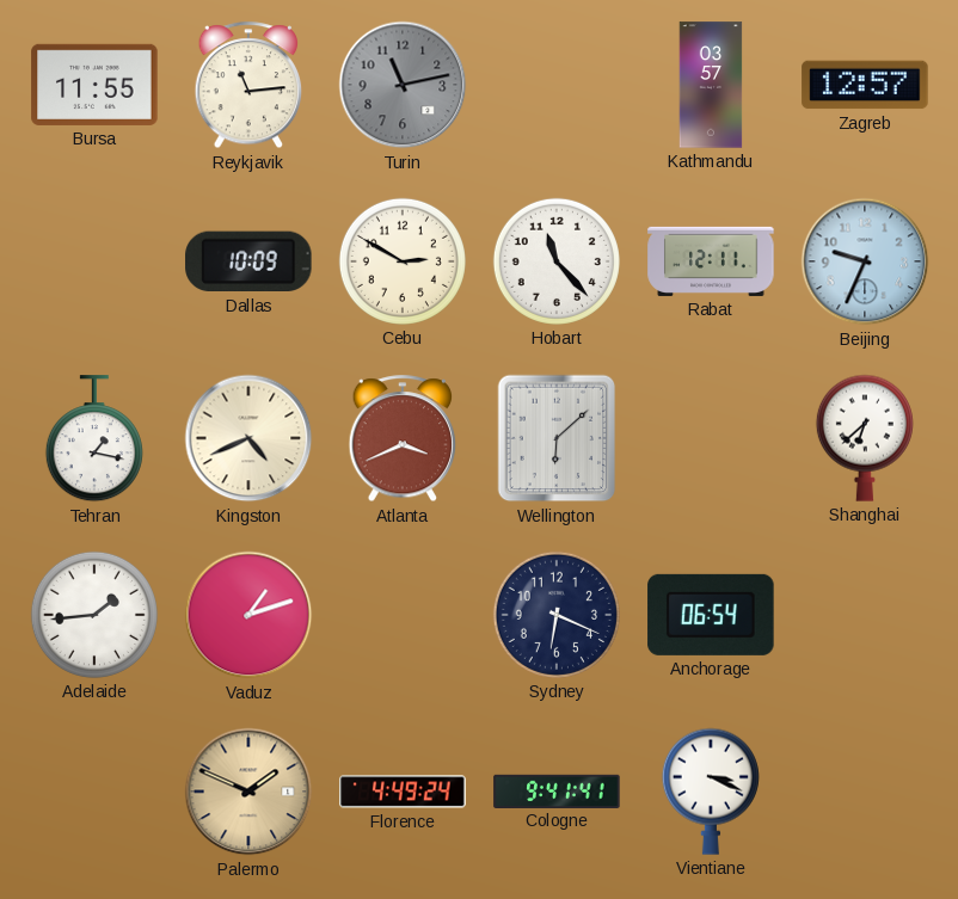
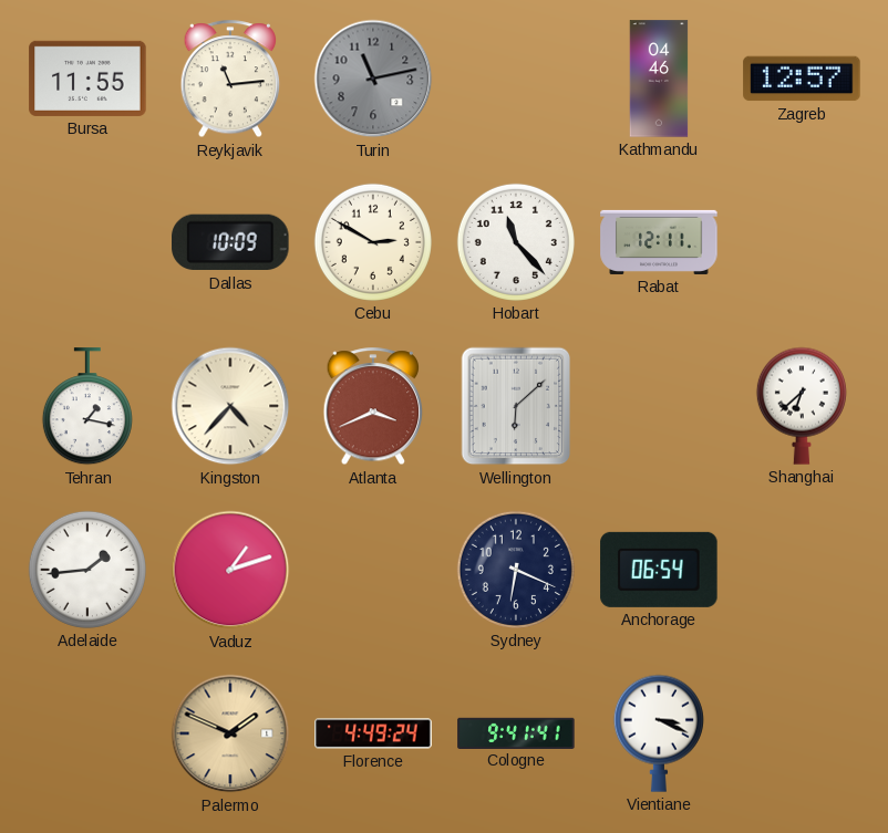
Kathmandu: 03:57 -> 04:46
Beijing: 9:34 -> none
Kingston: 4:41 -> 4:37
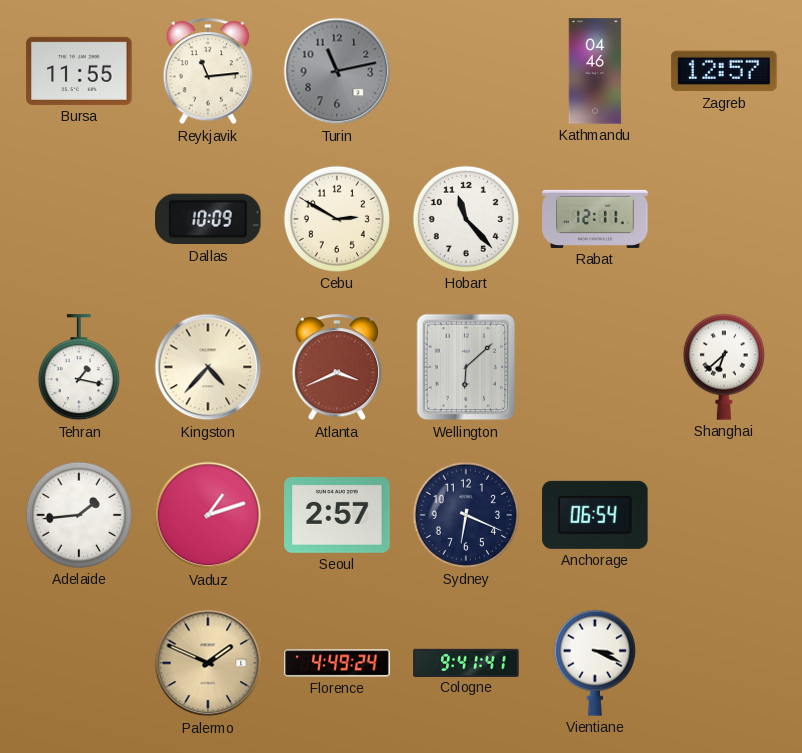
Seoul: none -> 2:57
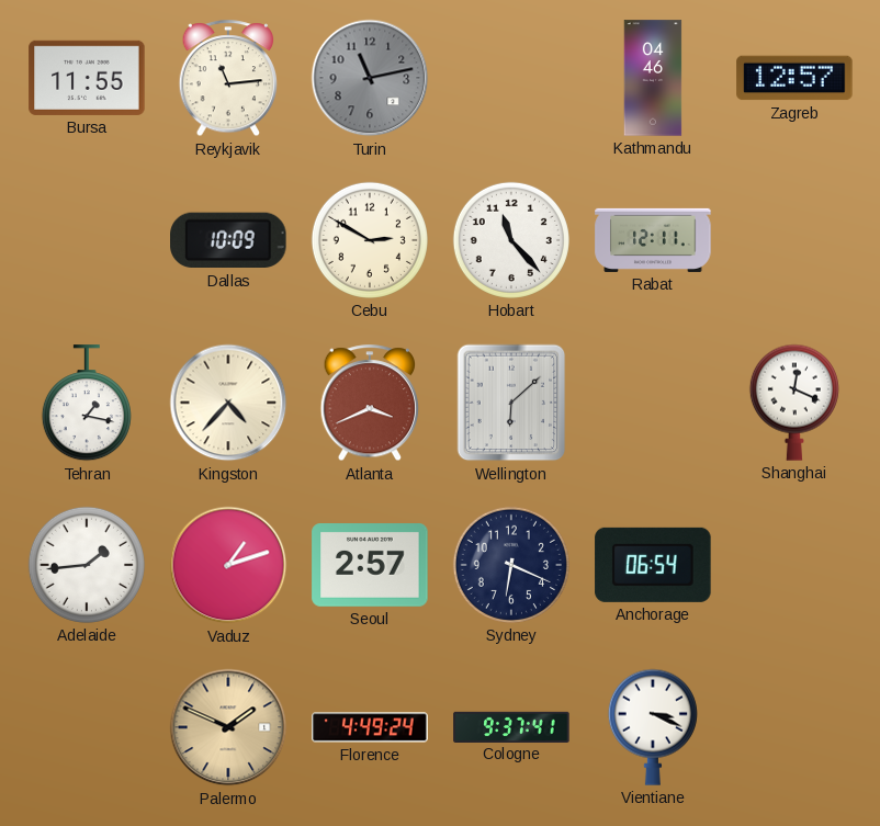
Shanghai: 6:38 -> 12:19
Cologne: 9:41 -> 9:37
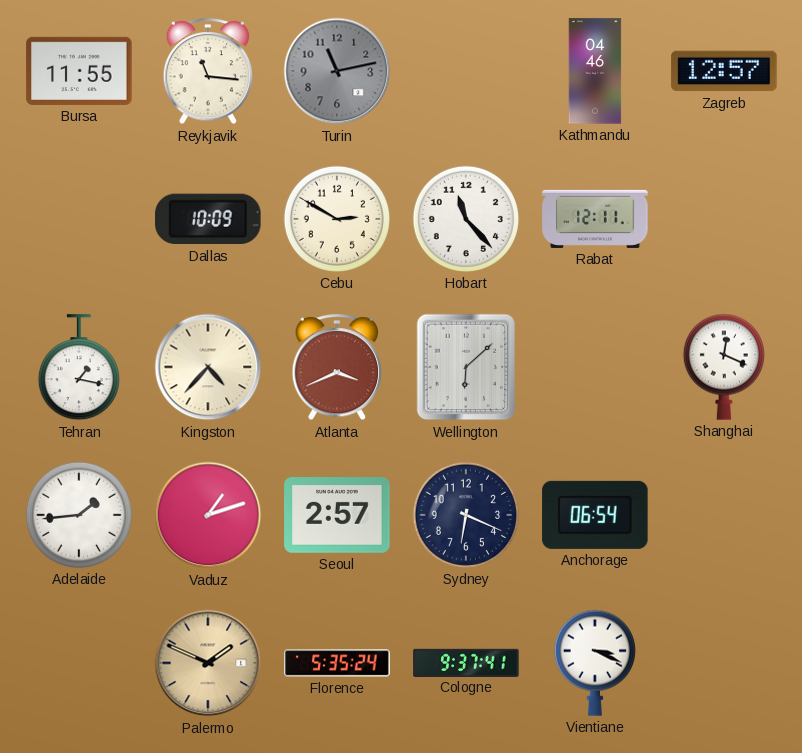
Reykjavik: 11:14 -> 11:16
Florence: 4:49 -> 5:35
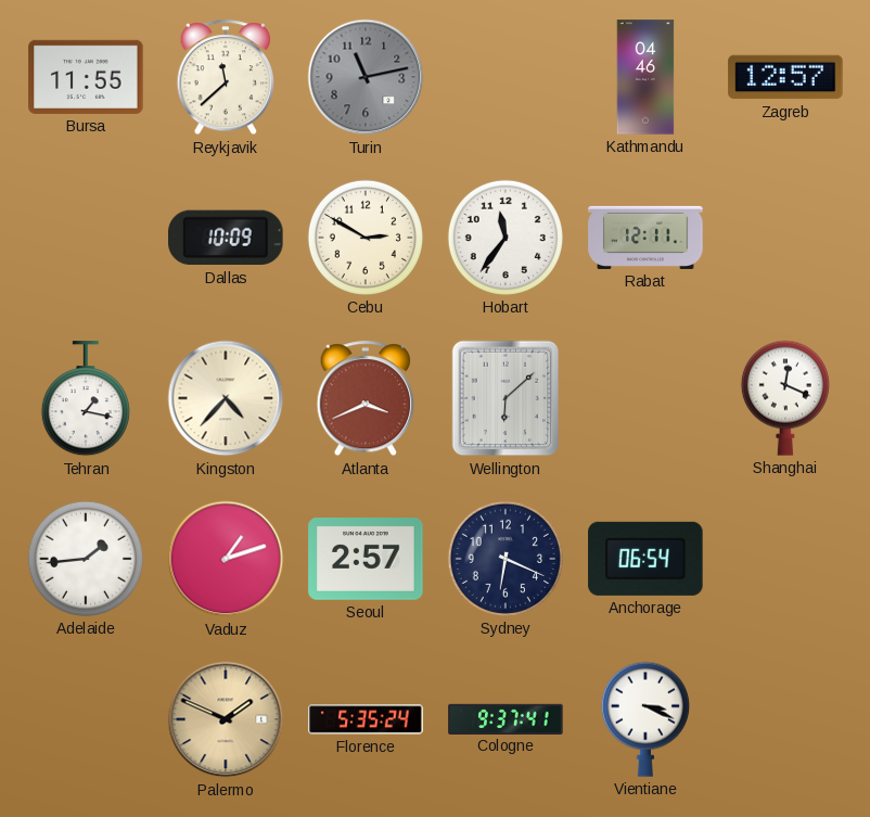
Reykjavik: 11:16 -> 11:38
Hobart: 11:23 -> 11:36
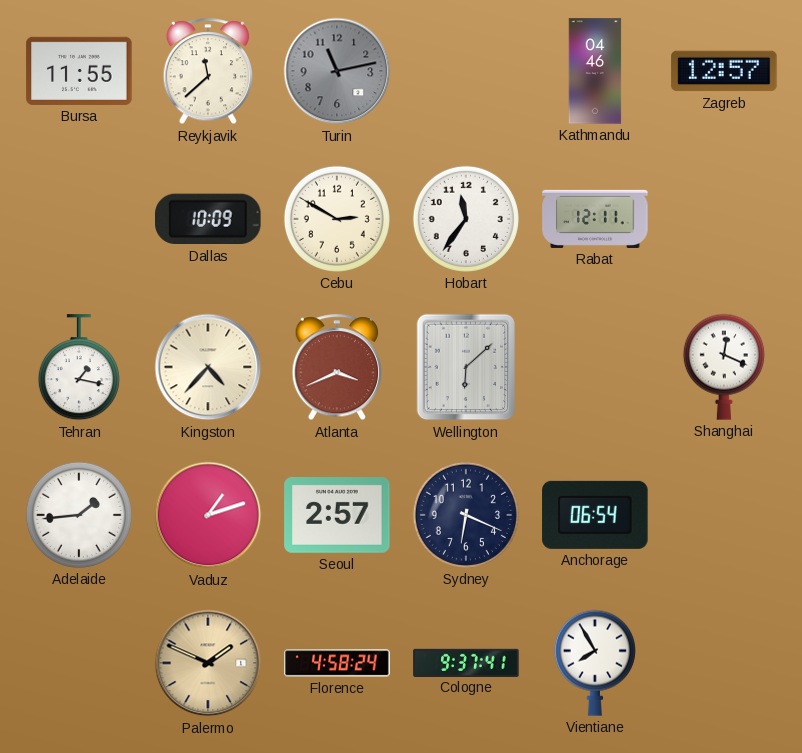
Florence: 5:35 -> 4:58
Vientiane: 3:19 -> 7:55
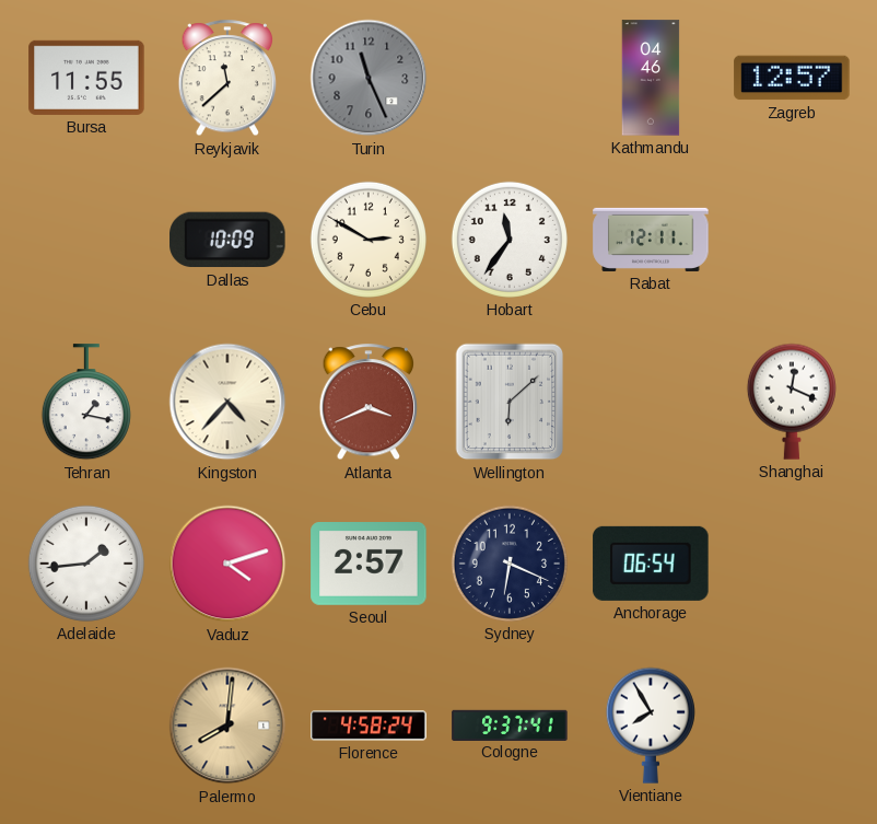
Turin: 11:13 -> 11:26
Vaduz: 1:12 -> 4:12
Palermo: 1:49 -> 8:01
